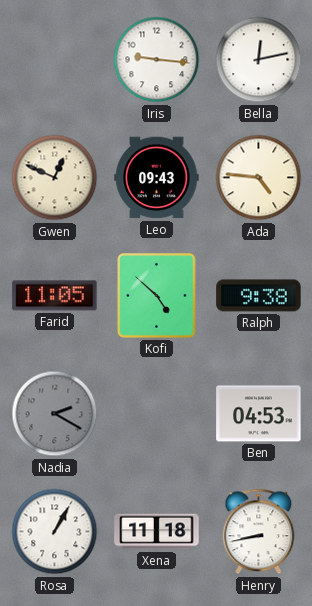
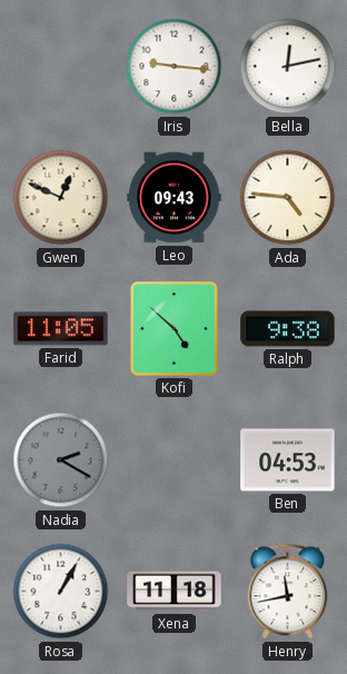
Henry: 8:43 -> 11:43
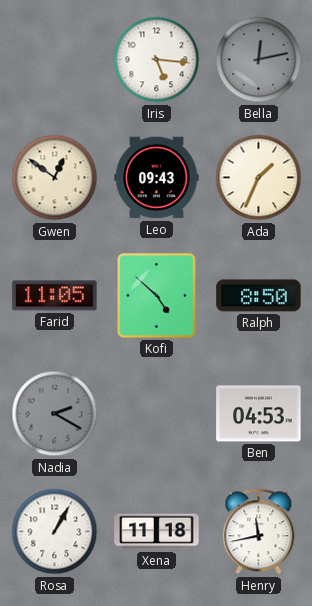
Iris: 9:16 -> 5:16
Bella dial: white -> grey
Gwen: 12:49 -> 12:51
Ada: 4:46 -> 1:34
Ralph: 9:38 -> 8:50
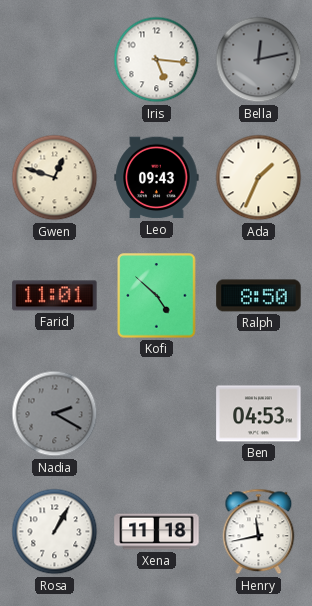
Gwen: 12:51 -> 12:48
Farid: 11:05 -> 11:01
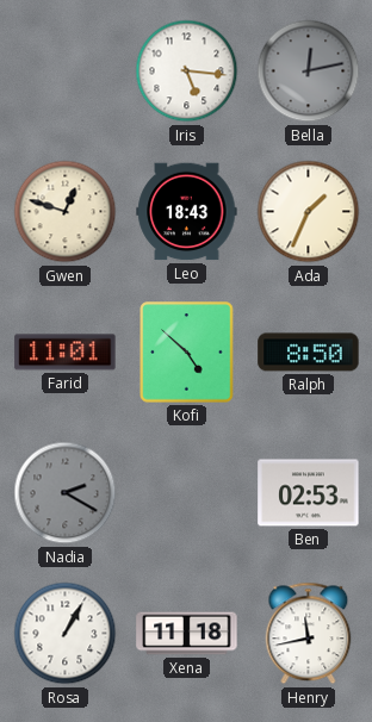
Leo: 09:43 -> 18:43
Ben: 04:53 -> 02:53
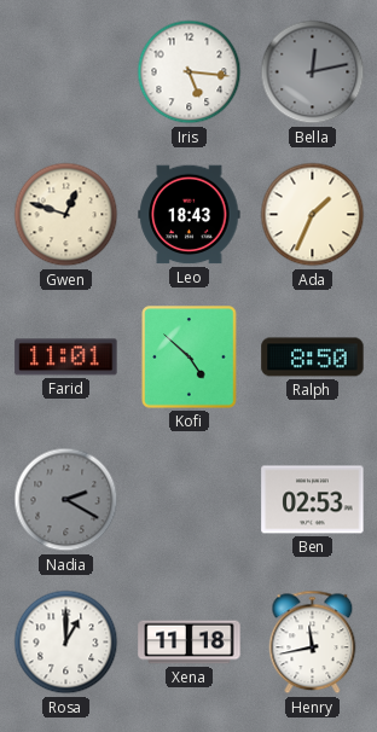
Rosa: 1:05 -> 1:00
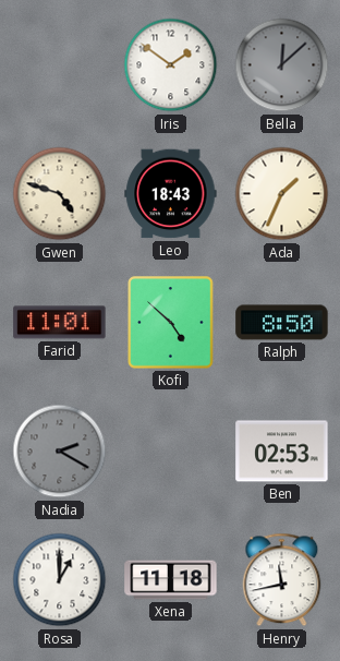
Iris: 5:16 -> 1:51
Bella: 12:13 -> 12:08
Gwen: 12:48 -> 4:48
